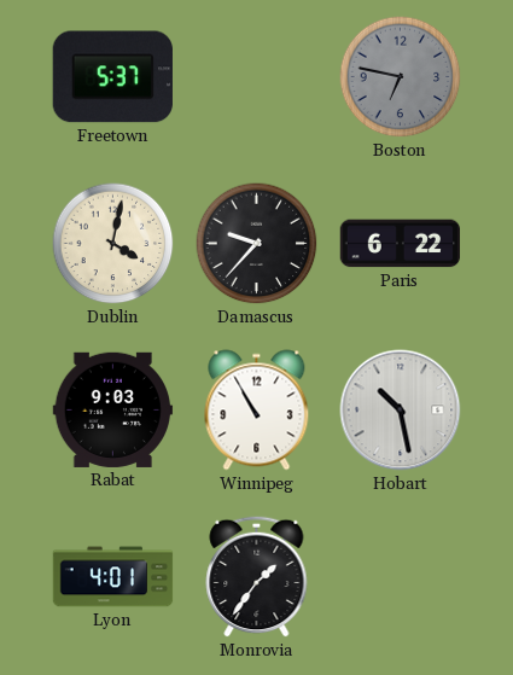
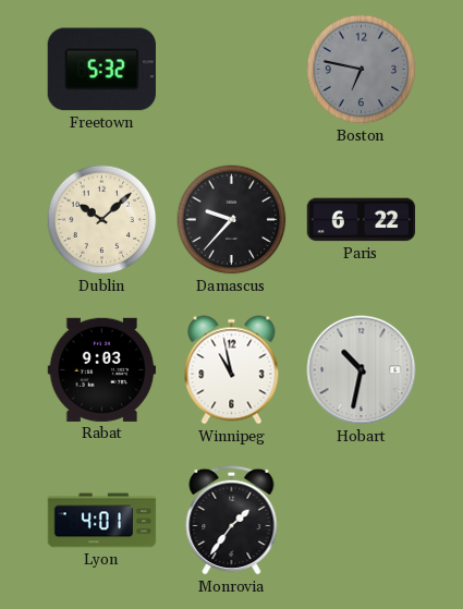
Freetown: 5:37 -> 5:32
Dublin: 4:02 -> 10:08
Winnipeg: 10:55 -> 10:58
Hobart: 10:28 -> 10:32
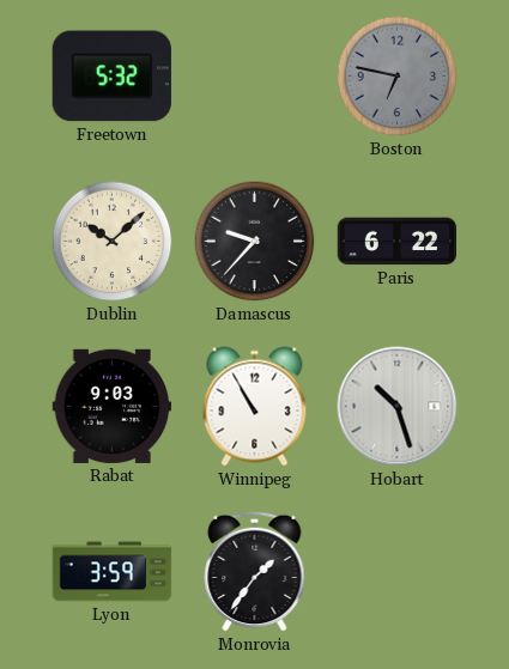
Winnipeg: 10:58 -> 10:55
Hobart: 10:32 -> 10:27
Lyon: 4:01 -> 3:59
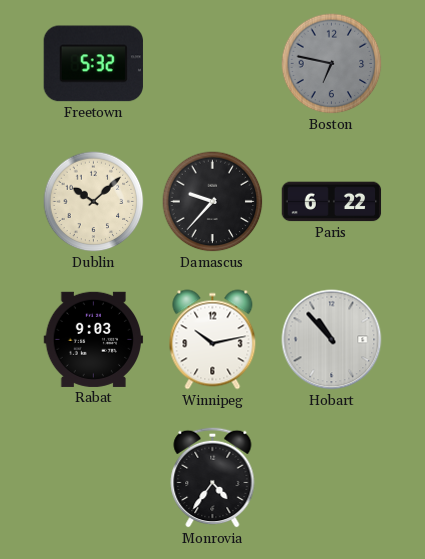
Winnipeg: 10:55 -> 10:13
Hobart: 10:27 -> 10:53
Lyon: 3:59 -> none
Monrovia: 1:36 -> 4:36
